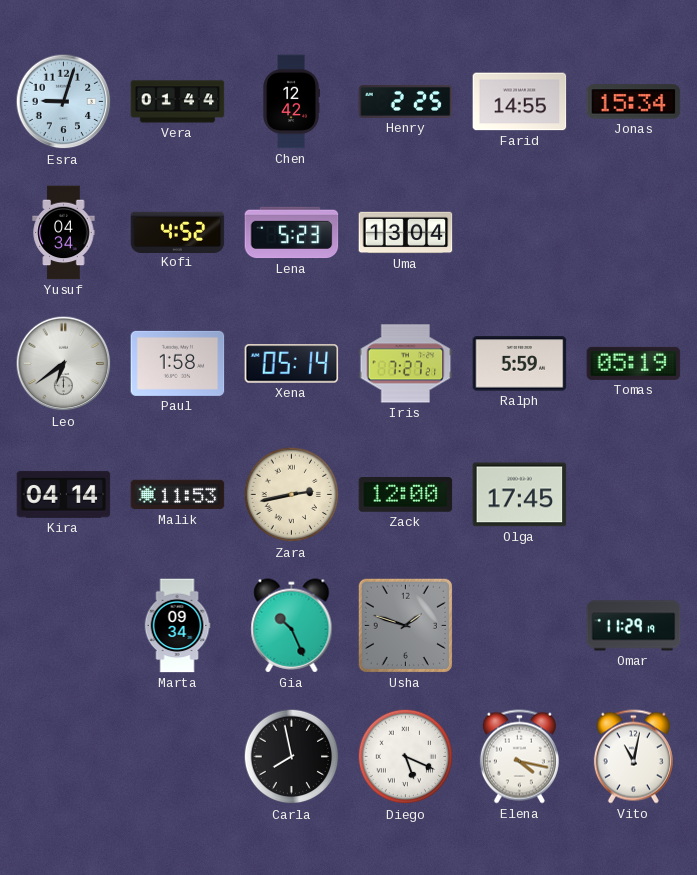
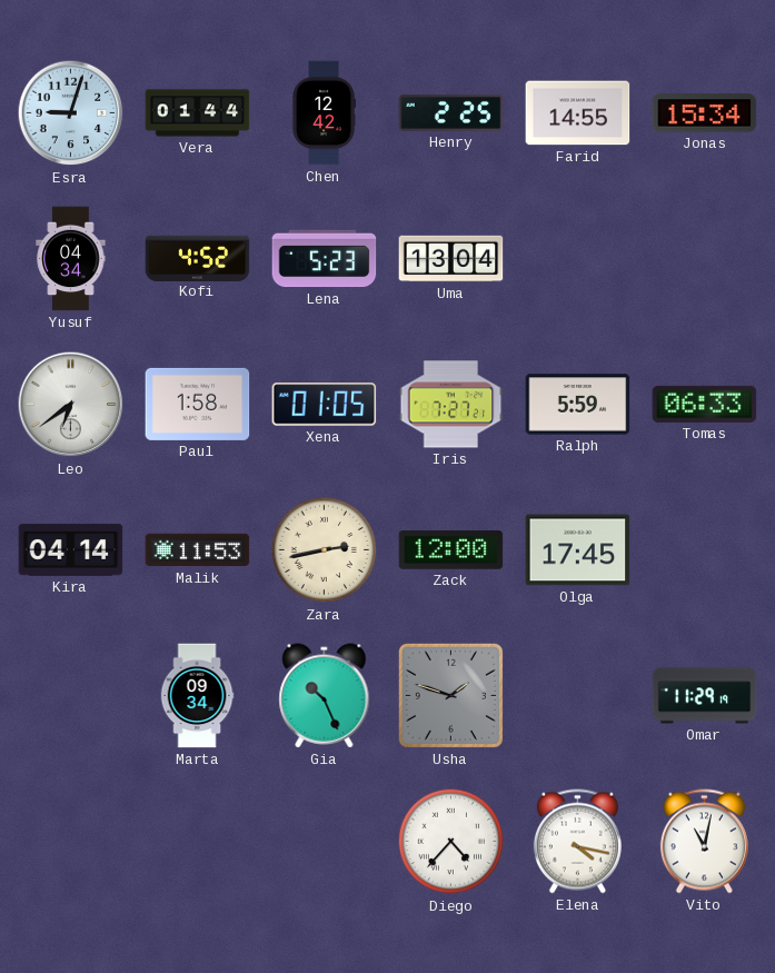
Xena: 05:14 -> 01:05
Tomas: 05:19 -> 06:33
Carla: 7:58 -> none
Diego: 5:19 -> 4:37
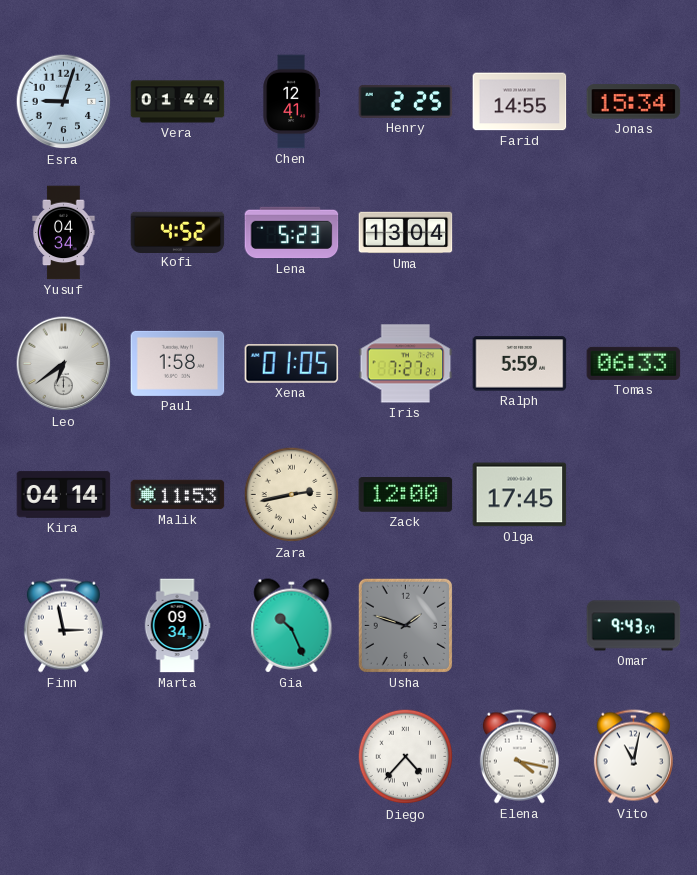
Chen: 12:42 -> 12:41
Finn: none -> 2:58
Omar: 11:29 -> 9:43
